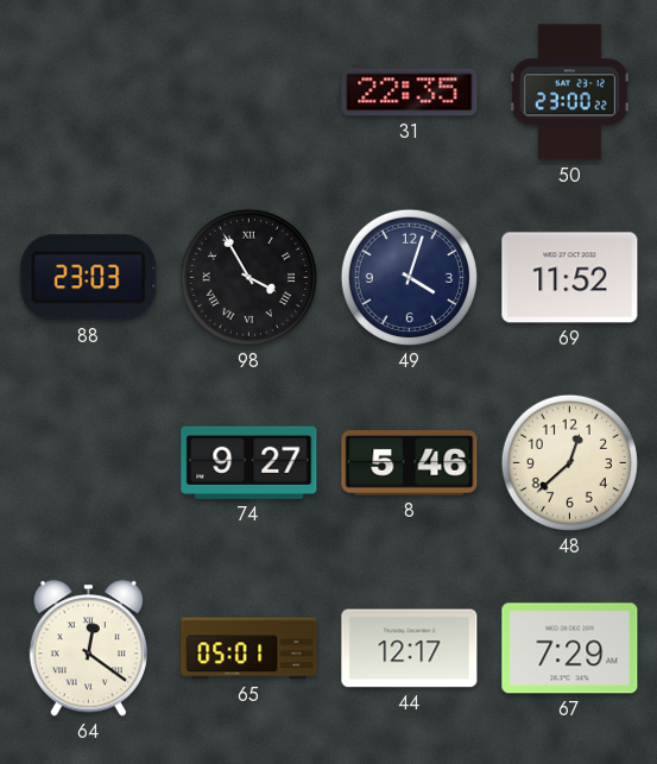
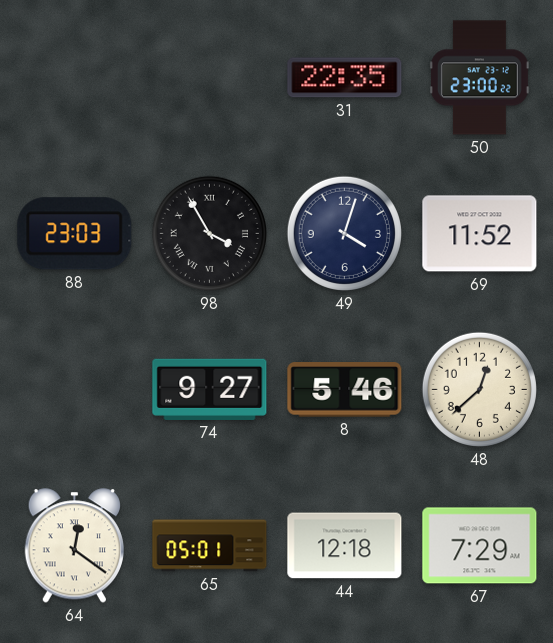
44: 12:17 -> 12:18
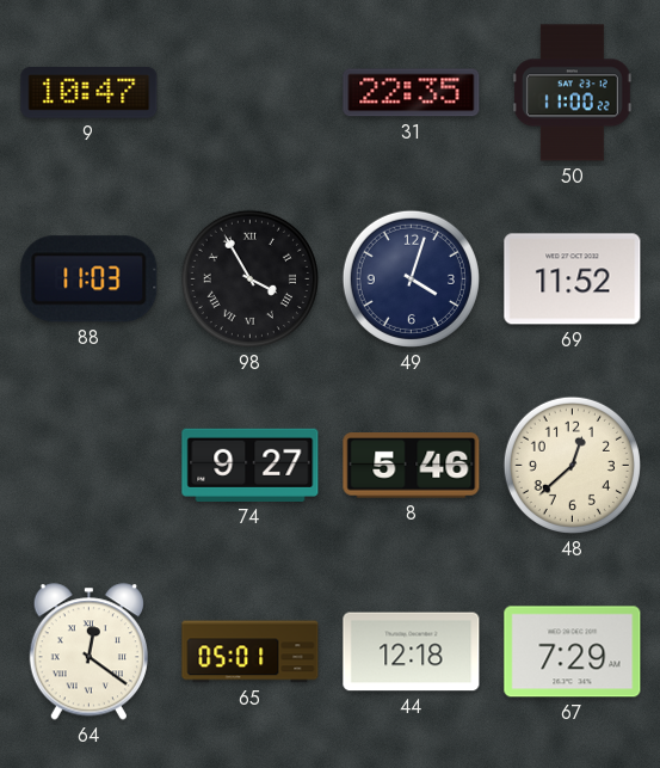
9: none -> 10:47
50: 23:00 -> 11:00
88: 23:03 -> 11:03
